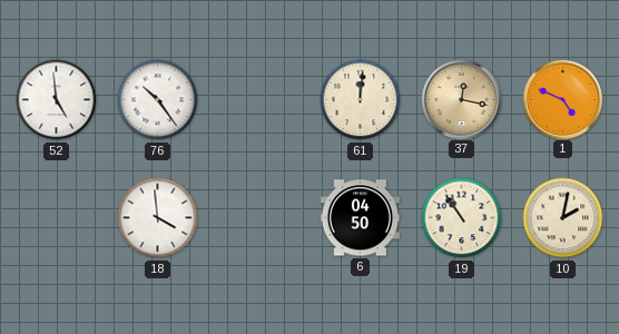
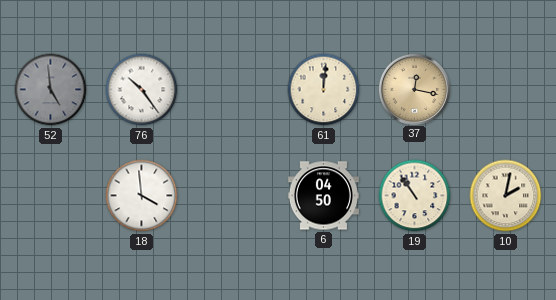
52 dial: white -> grey
1: 4:49 -> none
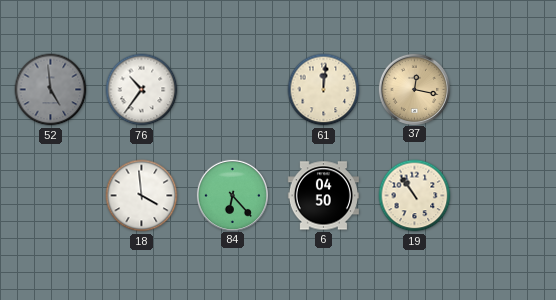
76: 10:24 -> 10:36
84: none -> 6:23
10: 2:02 -> none
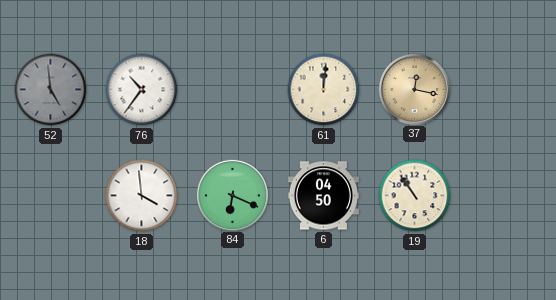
84: 6:23 -> 6:19
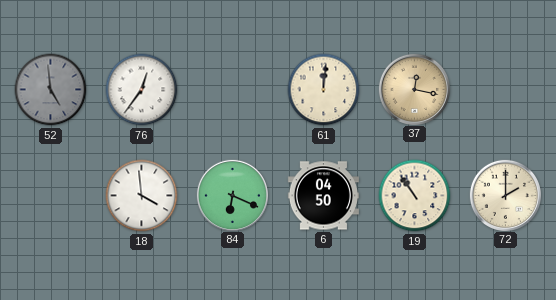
76: 10:36 -> 12:36
72: none -> 2:00
